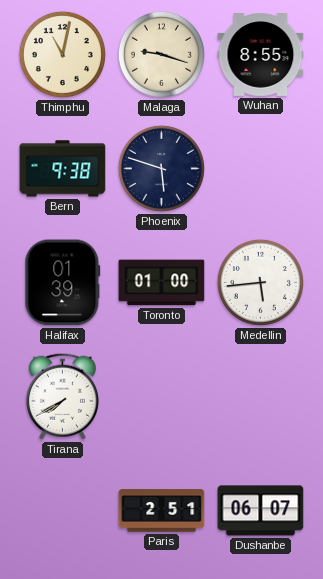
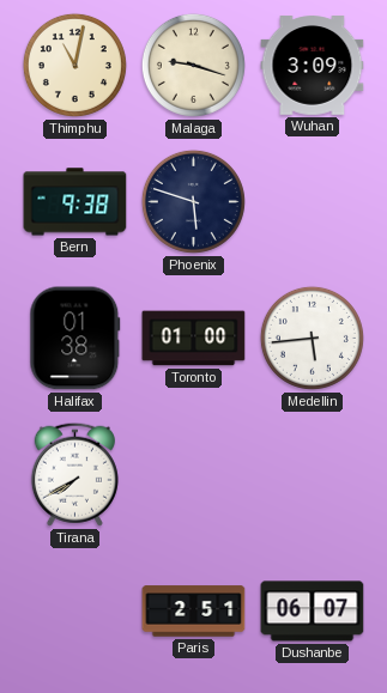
Wuhan: 8:55 -> 3:09
Halifax: 01:39 -> 01:38
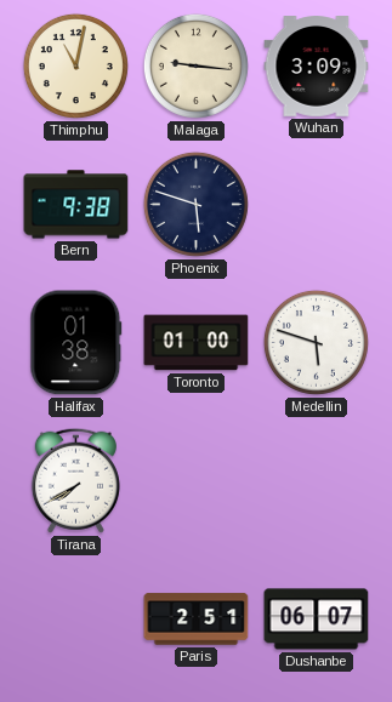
Malaga: 9:18 -> 9:16
Medellin: 5:44 -> 5:48
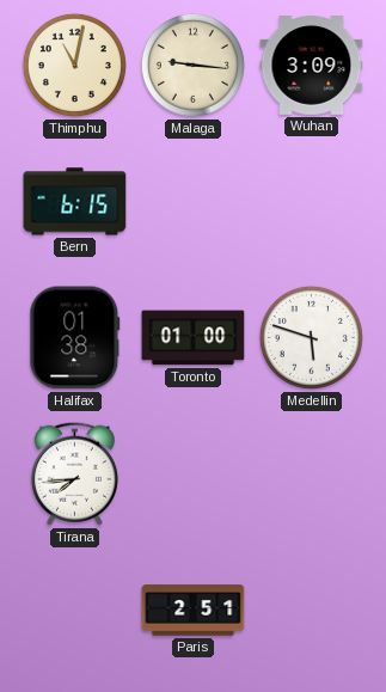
Bern: 9:38 -> 6:15
Phoenix: 5:48 -> none
Tirana: 7:40 -> 7:44
Dushanbe: 06:07 -> none
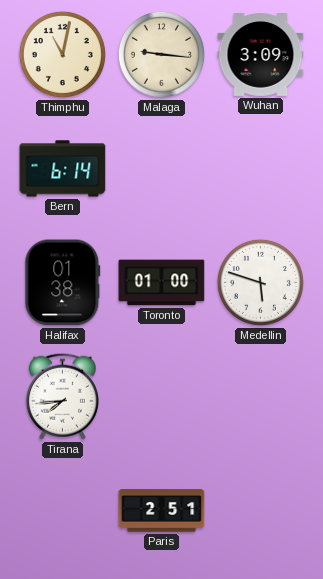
Bern: 6:15 -> 6:14
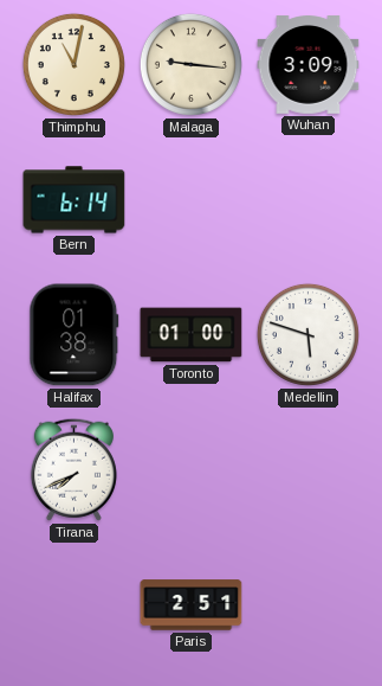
Tirana: 7:44 -> 7:41
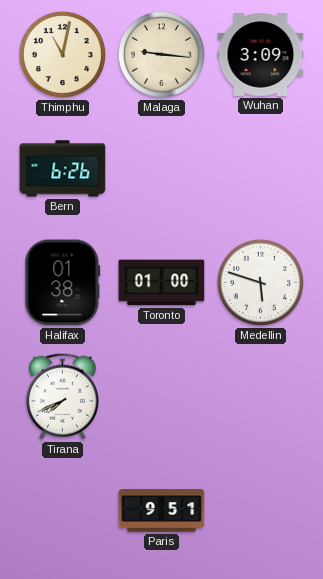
Bern: 6:14 -> 6:26
Paris: 2:51 -> 9:51
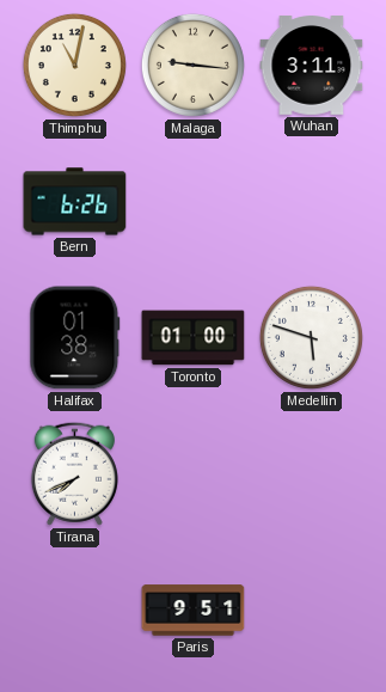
Wuhan: 3:09 -> 3:11
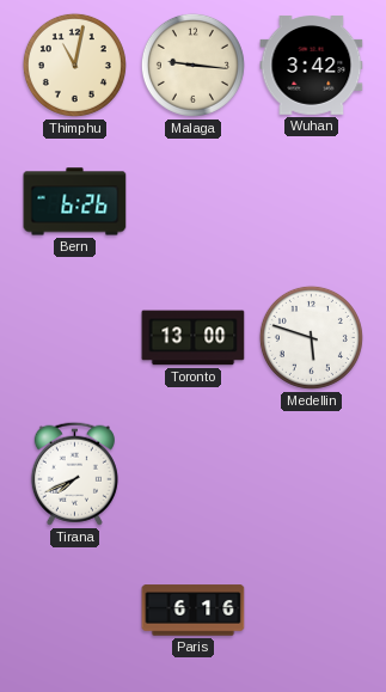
Wuhan: 3:11 -> 3:42
Halifax: 01:38 -> none
Toronto: 01:00 -> 13:00
Paris: 9:51 -> 6:16
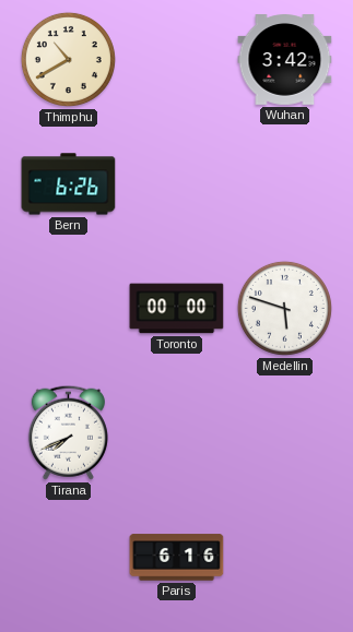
Thimphu: 11:02 -> 10:40
Malaga: 9:16 -> none
Toronto: 13:00 -> 00:00
